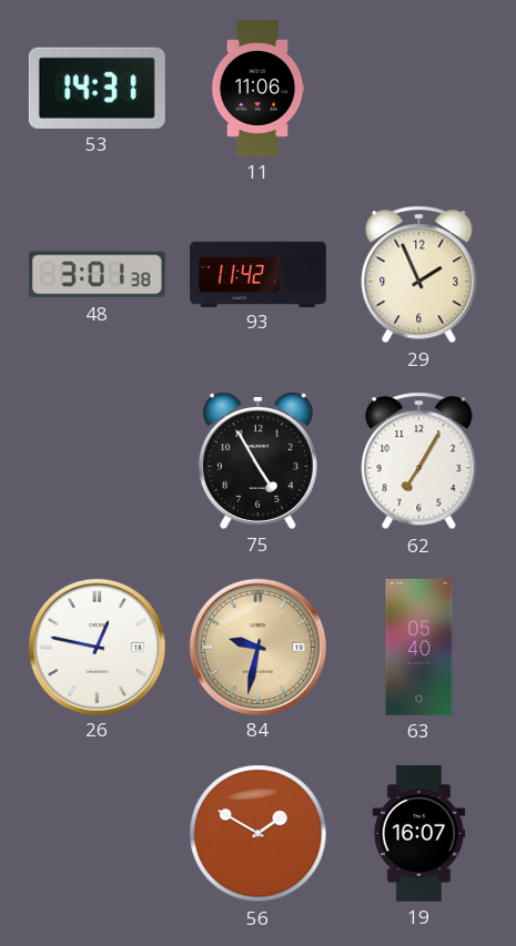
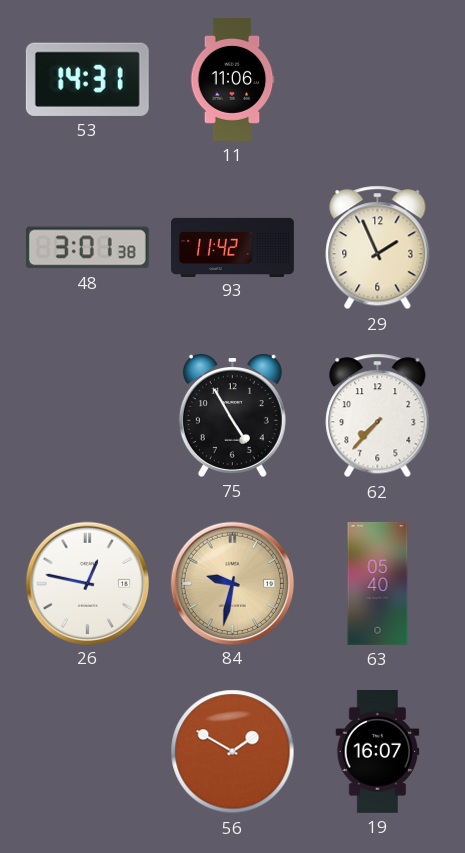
62: 7:05 -> 7:37
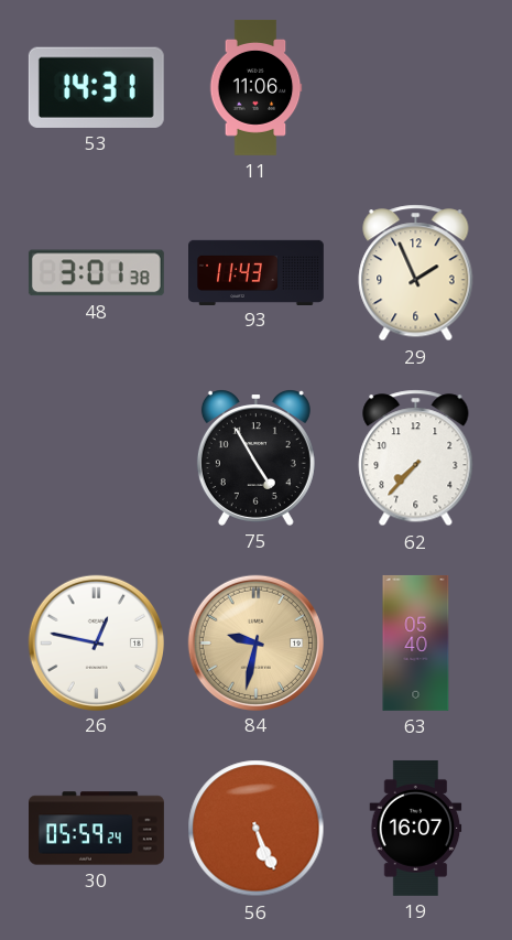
93: 11:42 -> 11:43
30: none -> 05:59
56: 1:50 -> 5:26
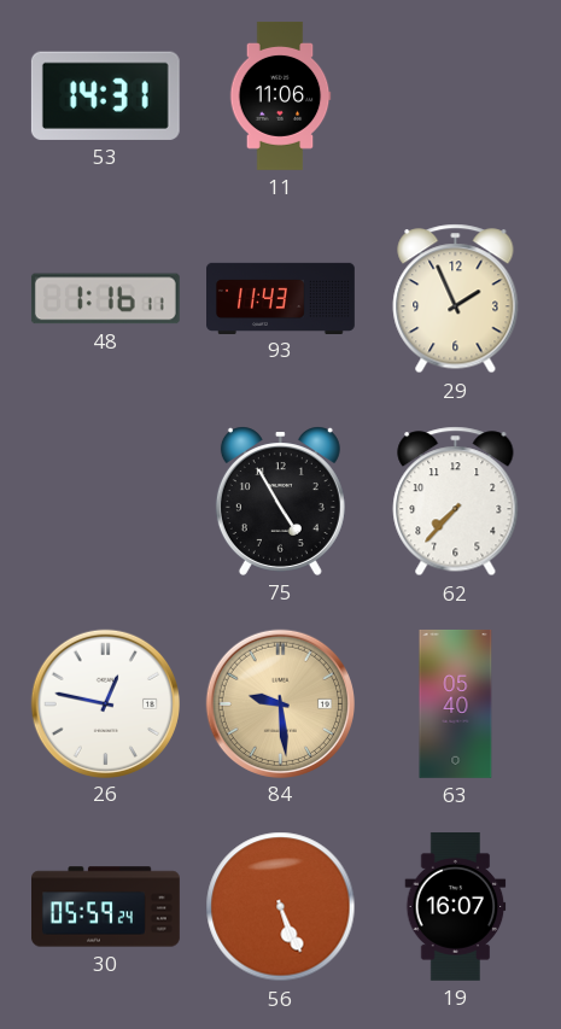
48: 3:01 -> 1:16
84: 9:32 -> 9:29
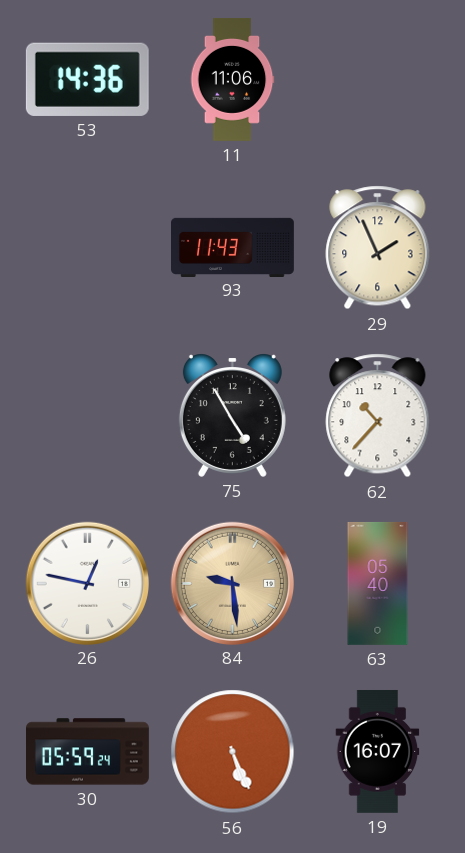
53: 14:31 -> 14:36
48: 1:16 -> none
62: 7:37 -> 10:37
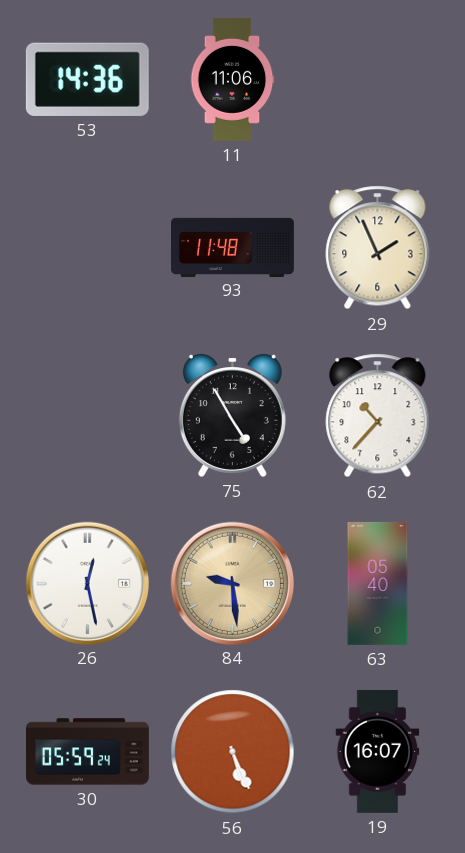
93: 11:43 -> 11:48
26: 12:47 -> 12:28
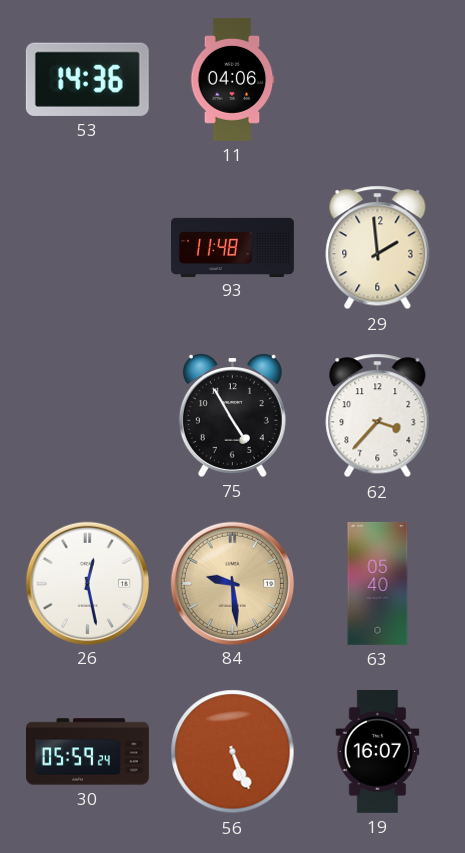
11: 11:06 -> 04:06
29: 1:56 -> 1:59
62: 10:37 -> 3:37
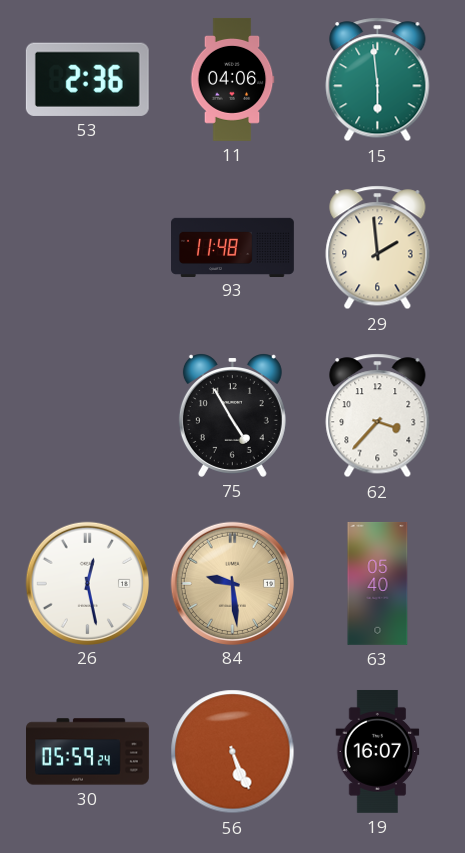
53: 14:36 -> 2:36
15: none -> 5:59
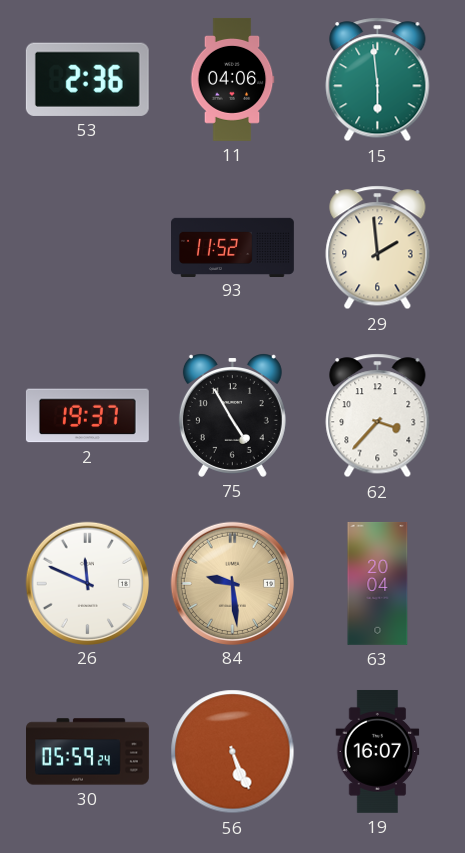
93: 11:48 -> 11:52
2: none -> 19:37
26: 12:28 -> 11:49
63: 05:40 -> 20:04
